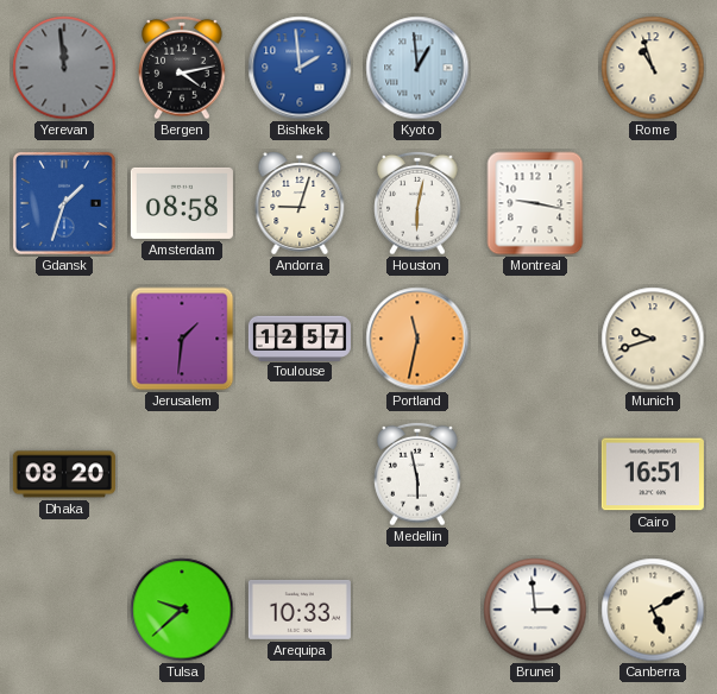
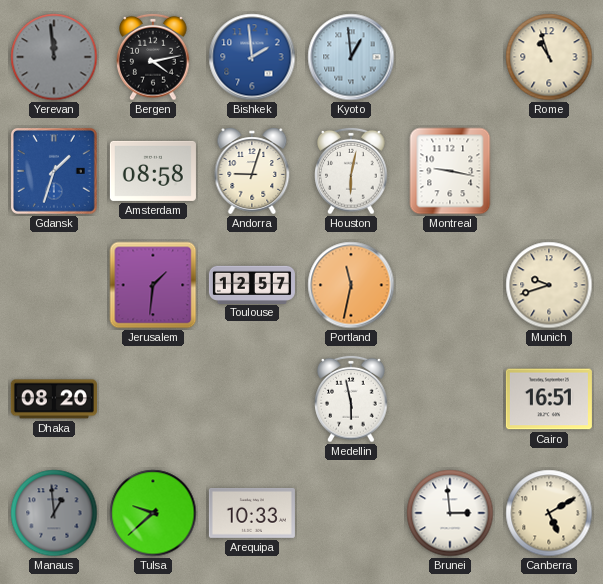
Manaus: none -> 12:59
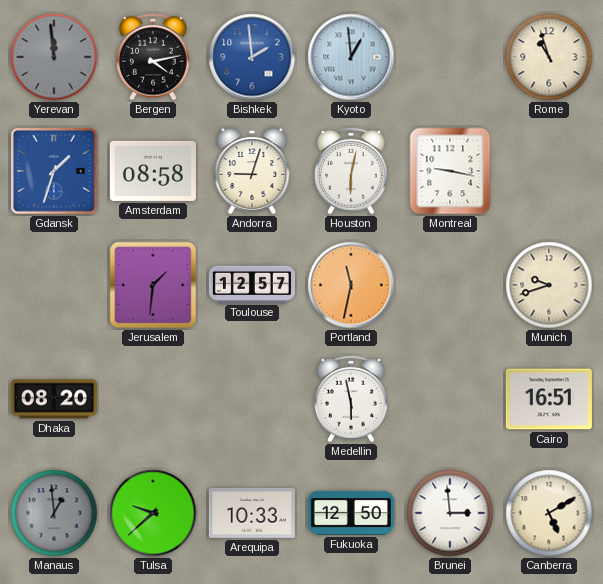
Fukuoka: none -> 12:50
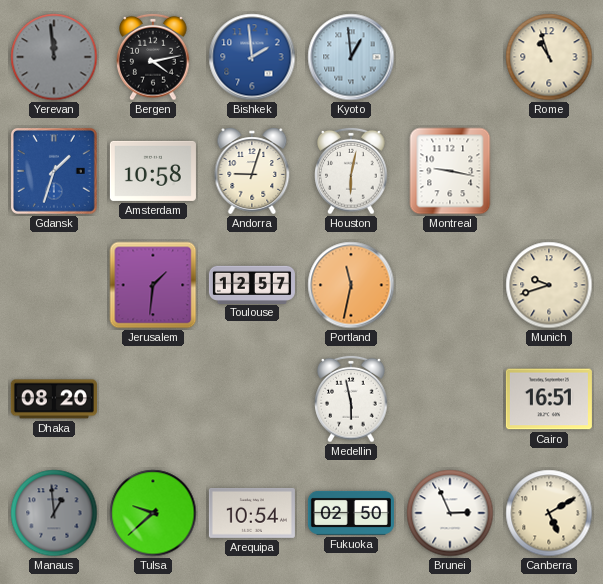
Amsterdam: 08:58 -> 10:58
Arequipa: 10:33 -> 10:54
Fukuoka: 12:50 -> 02:50
Brunei: 2:59 -> 2:56
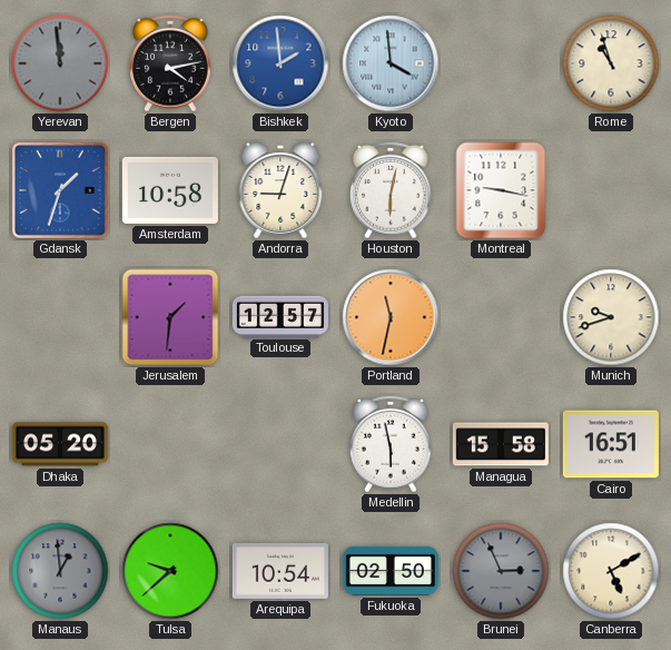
Kyoto: 12:59 -> 3:59
Dhaka: 08:20 -> 05:20
Managua: none -> 15:58
Brunei dial: white -> grey
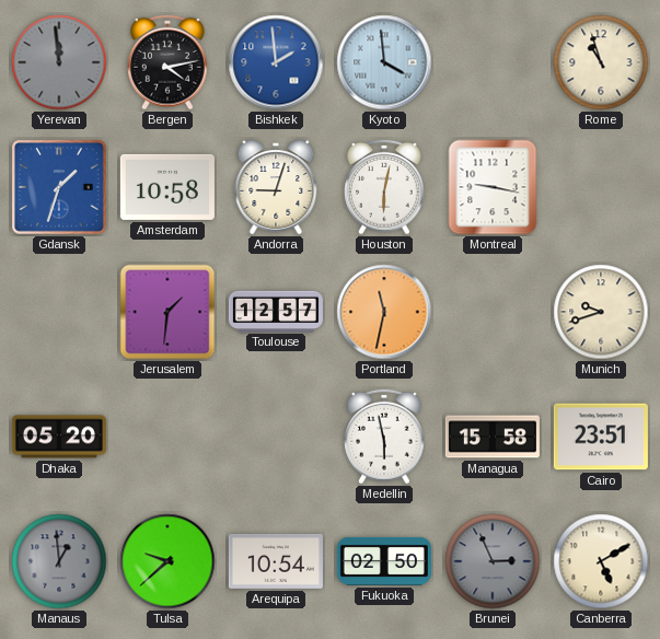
Cairo: 16:51 -> 23:51
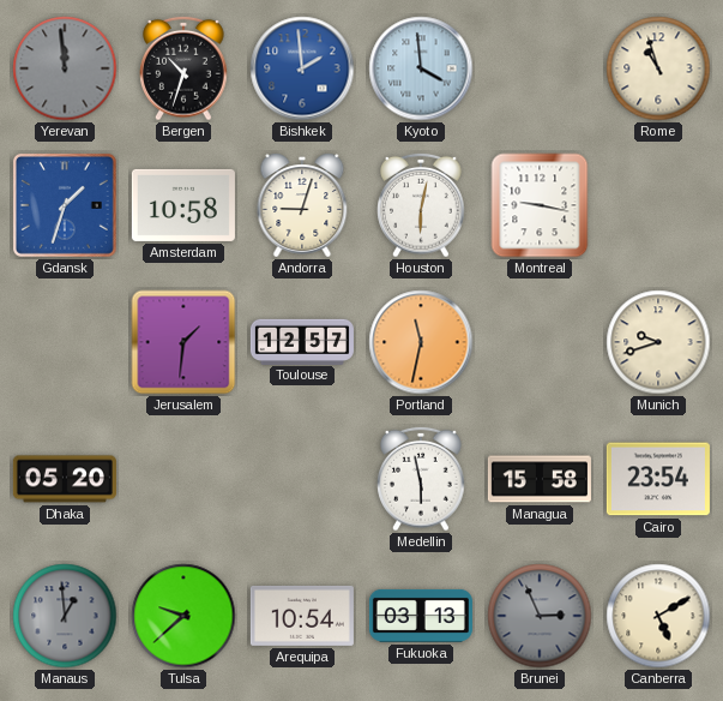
Bergen: 4:13 -> 10:33
Cairo: 23:51 -> 23:54
Fukuoka: 02:50 -> 03:13
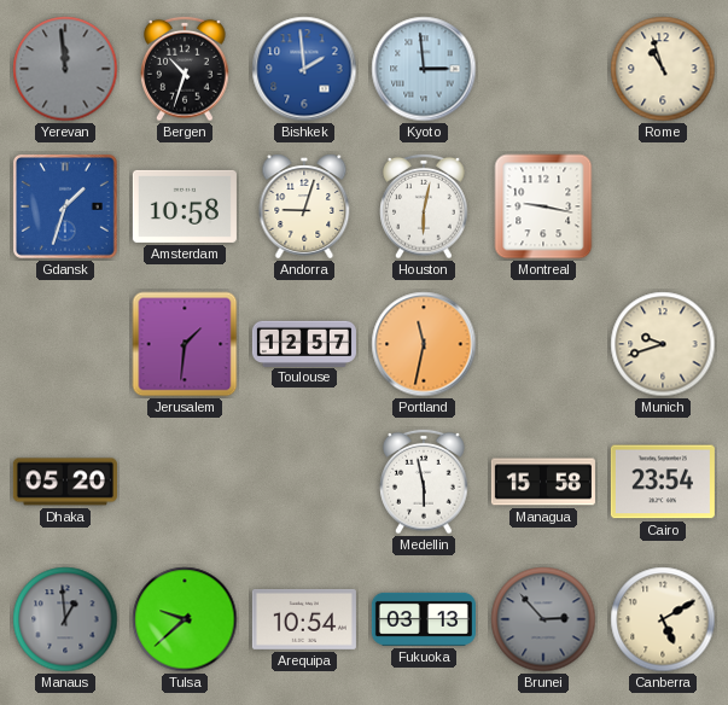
Kyoto: 3:59 -> 2:59
Brunei: 2:56 -> 2:53
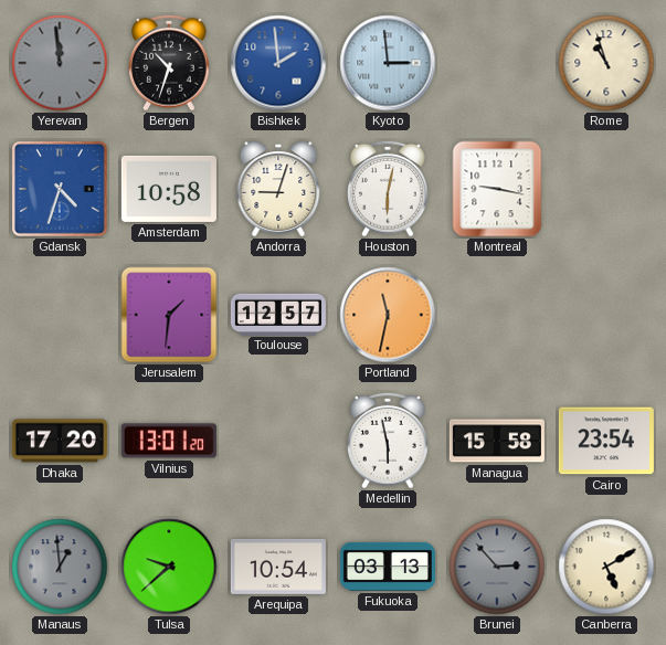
Gdansk: 1:33 -> 4:33
Munich: 9:42 -> none
Dhaka: 05:20 -> 17:20
Vilnius: none -> 13:01
